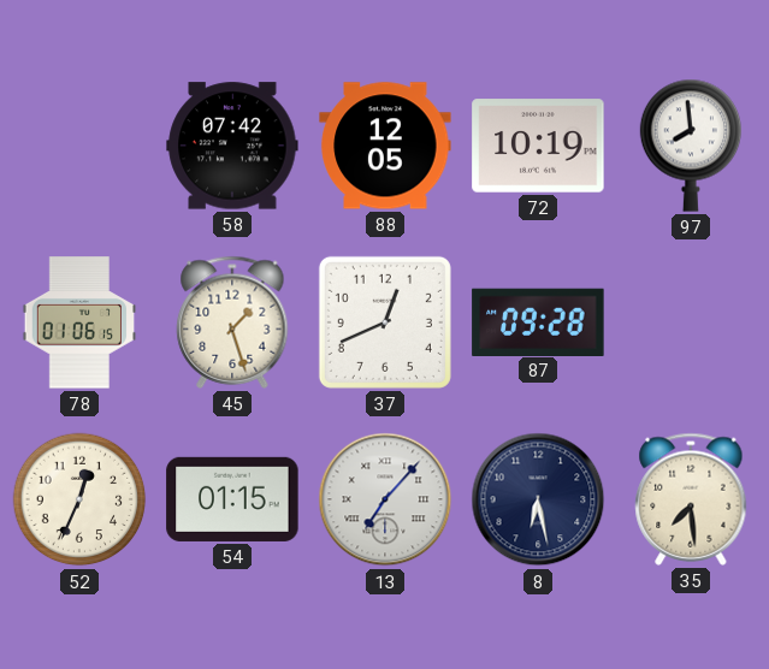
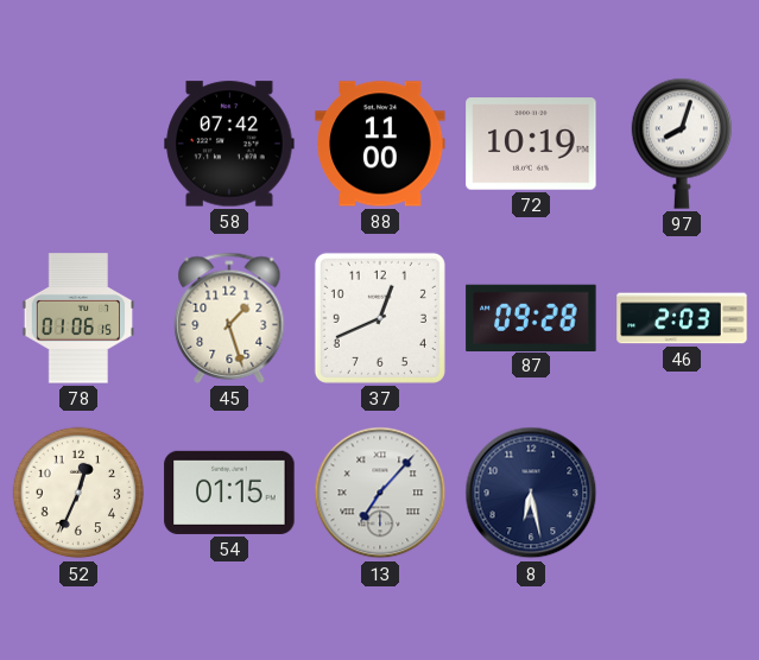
88: 12:05 -> 11:00
97: 7:59 -> 8:03
46: none -> 2:03
35: 7:29 -> none
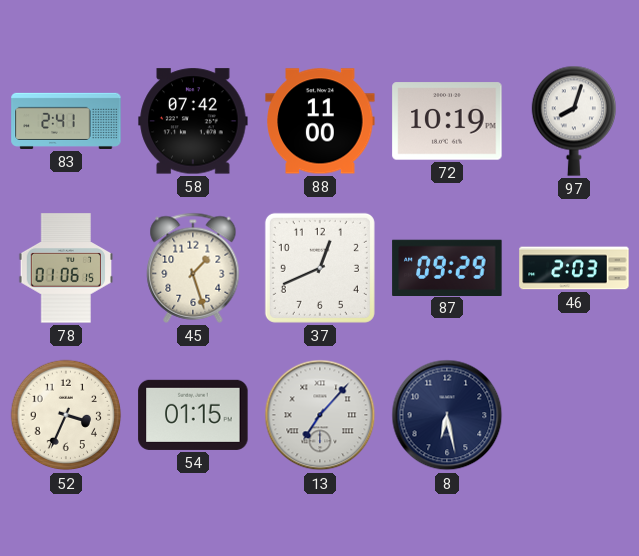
83: none -> 2:41
87: 09:28 -> 09:29
52: 12:34 -> 3:34
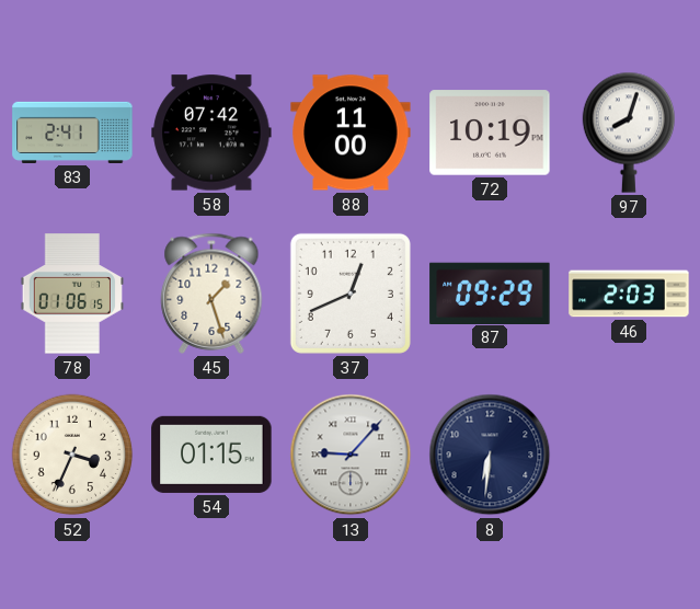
13: 7:07 -> 9:07
8: 6:28 -> 6:31
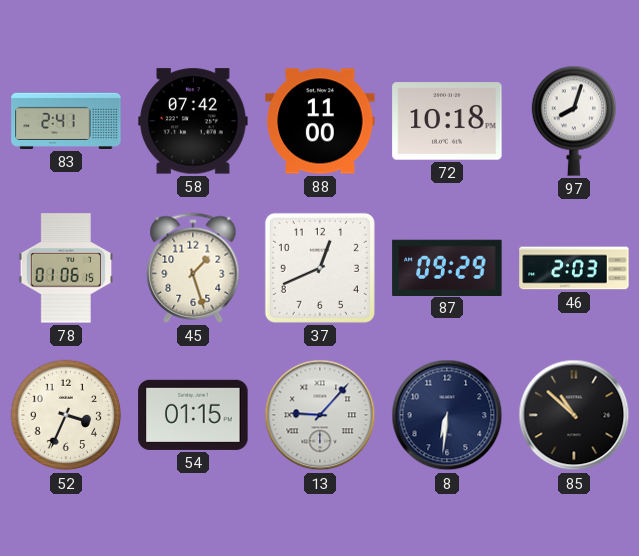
72: 10:19 -> 10:18
85: none -> 10:52
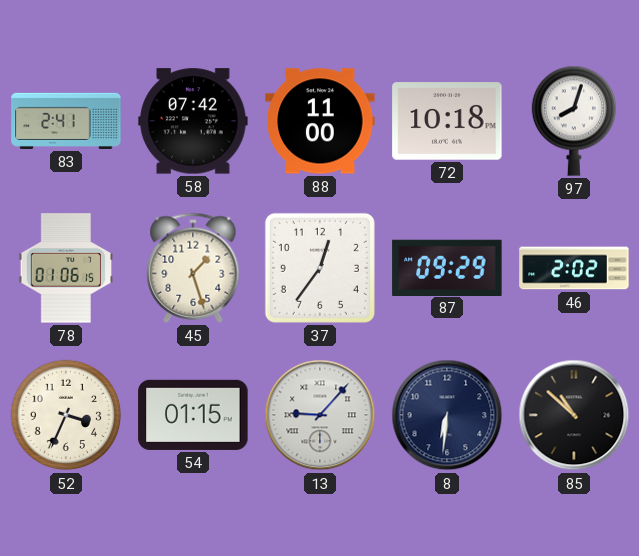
37: 12:41 -> 12:36
46: 2:03 -> 2:02
